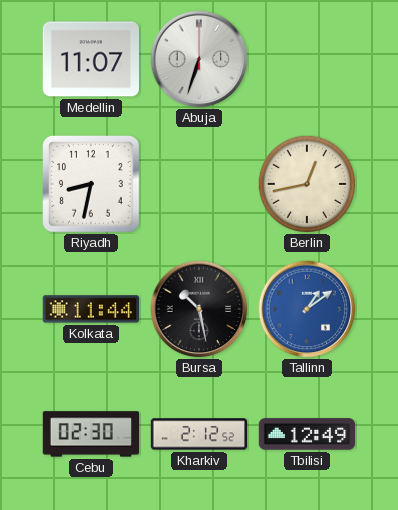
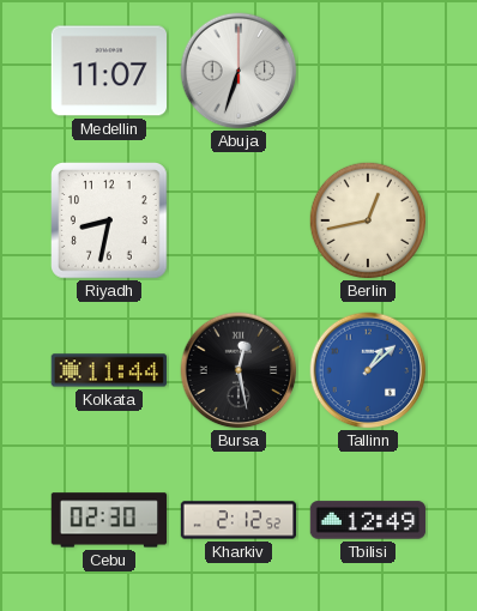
Bursa: 10:28 -> 12:28
Tallinn: 1:09 -> 1:08
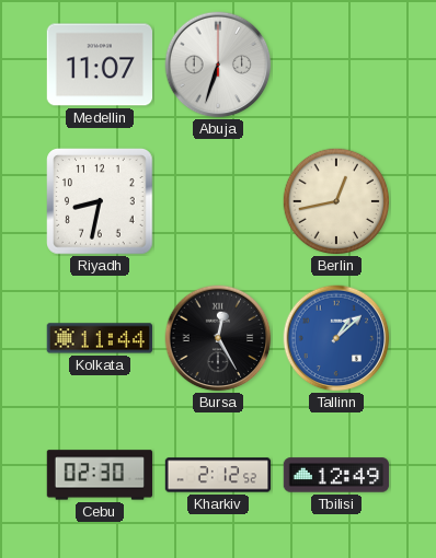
Bursa: 12:28 -> 12:25
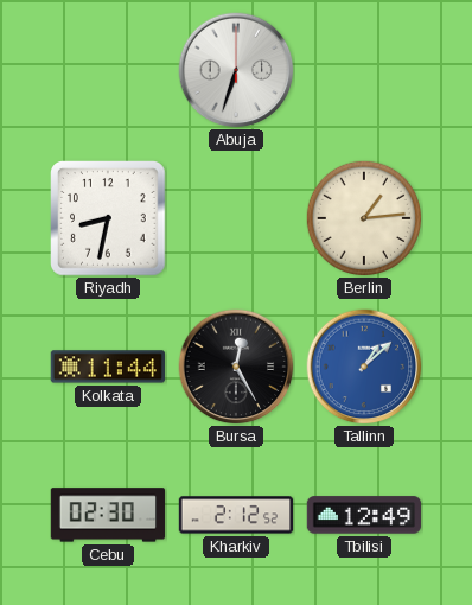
Medellin: 11:07 -> none
Berlin: 12:43 -> 1:14
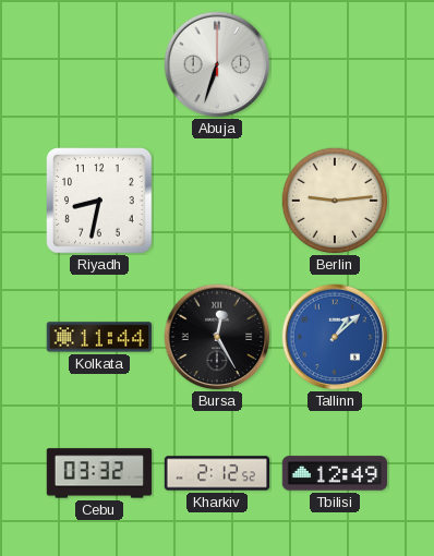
Berlin: 1:14 -> 9:14
Cebu: 02:30 -> 03:32
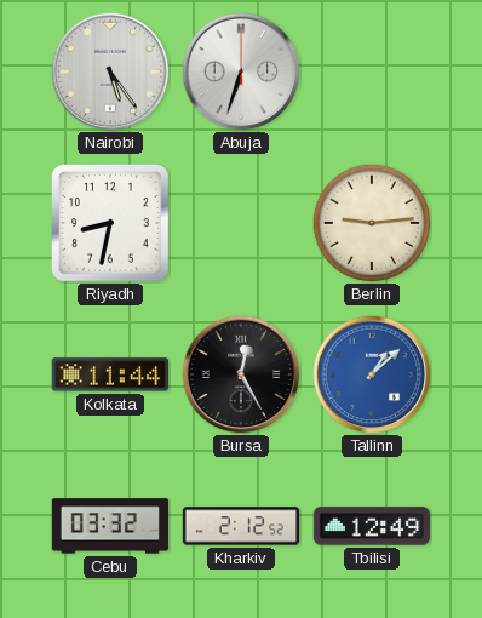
Nairobi: none -> 5:24
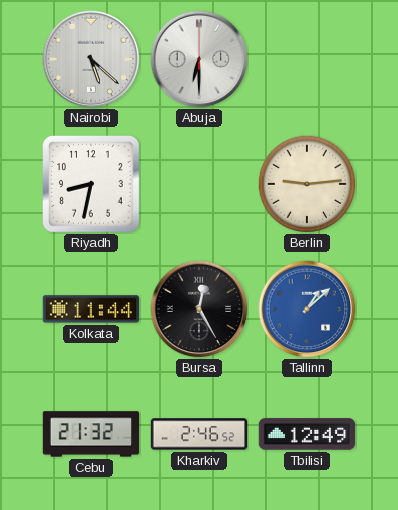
Nairobi: 5:24 -> 5:22
Abuja: 6:33 -> 6:30
Cebu: 03:32 -> 21:32
Kharkiv: 2:12 -> 2:46
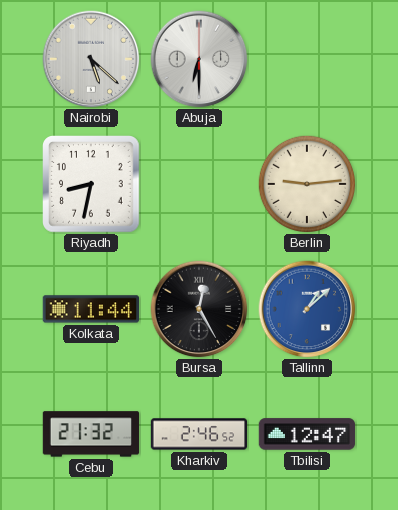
Tbilisi: 12:49 -> 12:47
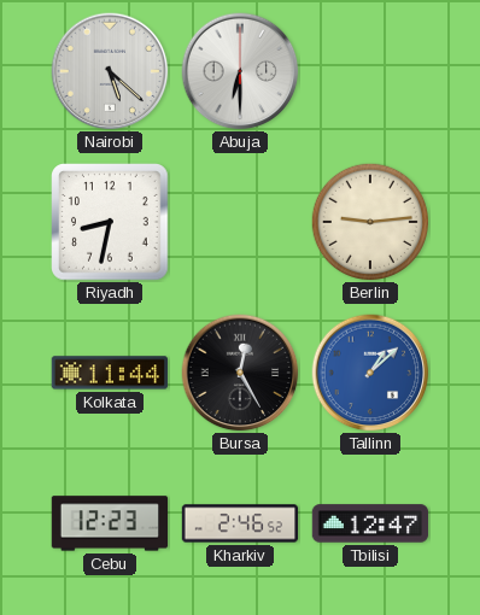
Cebu: 21:32 -> 12:23
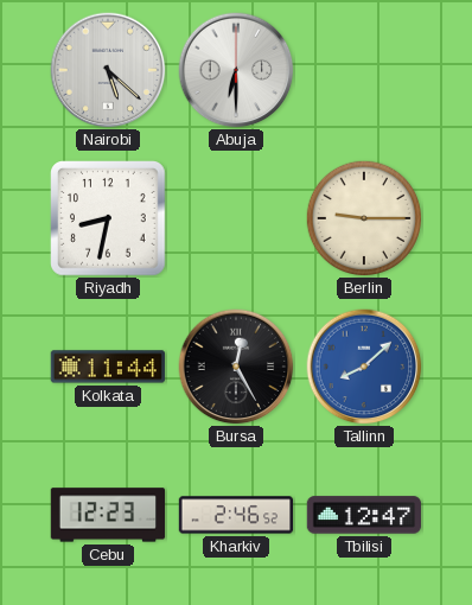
Berlin: 9:14 -> 9:15
Tallinn: 1:08 -> 8:08
